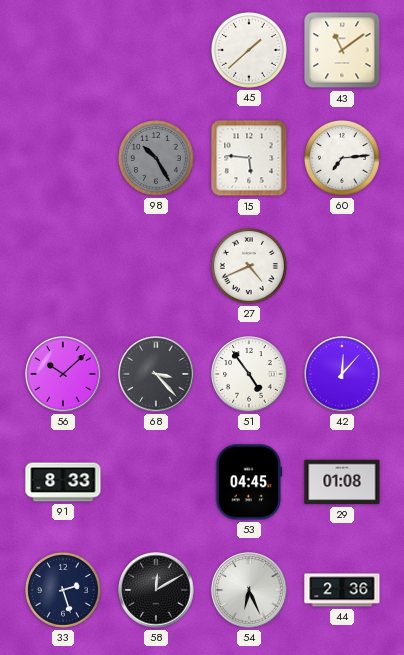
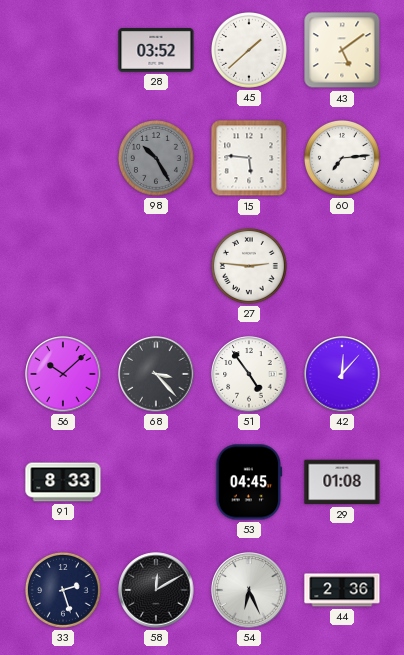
28: none -> 03:52
43: 11:09 -> 5:09
27: 4:41 -> 2:46
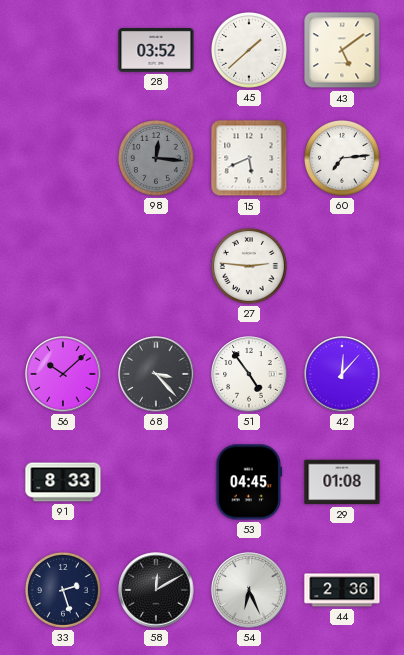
98: 10:25 -> 12:16
15: 5:46 -> 5:41
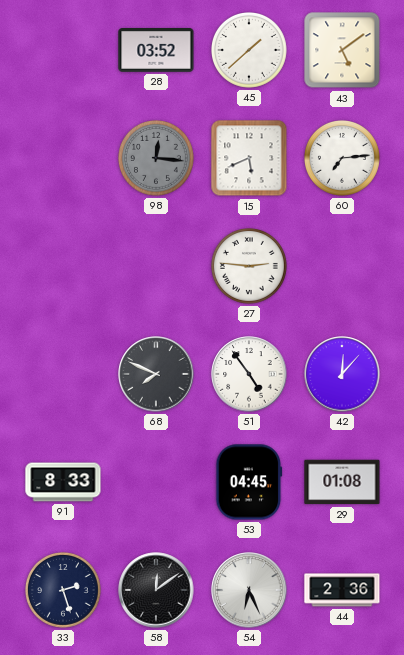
56: 10:08 -> none
68: 3:23 -> 7:49
58: 12:10 -> 12:09
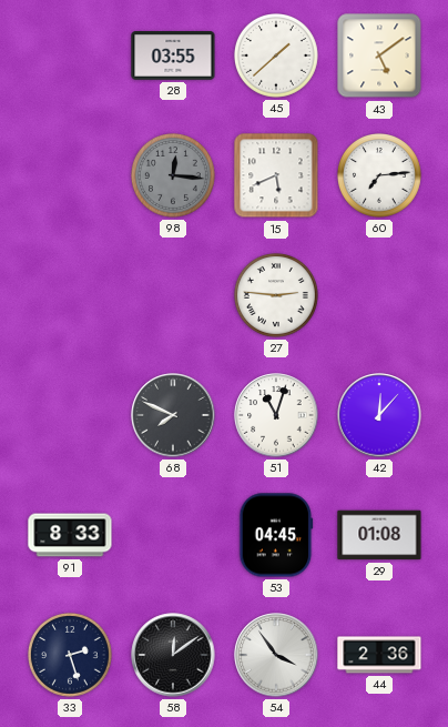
28: 03:52 -> 03:55
51: 4:54 -> 11:03
54: 6:26 -> 3:54
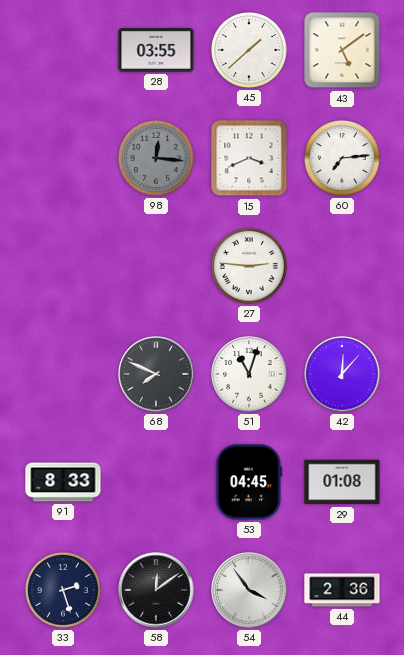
15: 5:41 -> 3:41
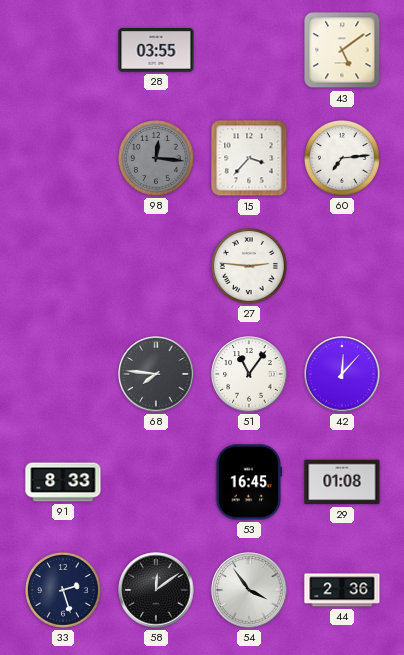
45: 1:38 -> none
15: 3:41 -> 3:37
68: 7:49 -> 7:46
51: 11:03 -> 11:06
53: 04:45 -> 16:45
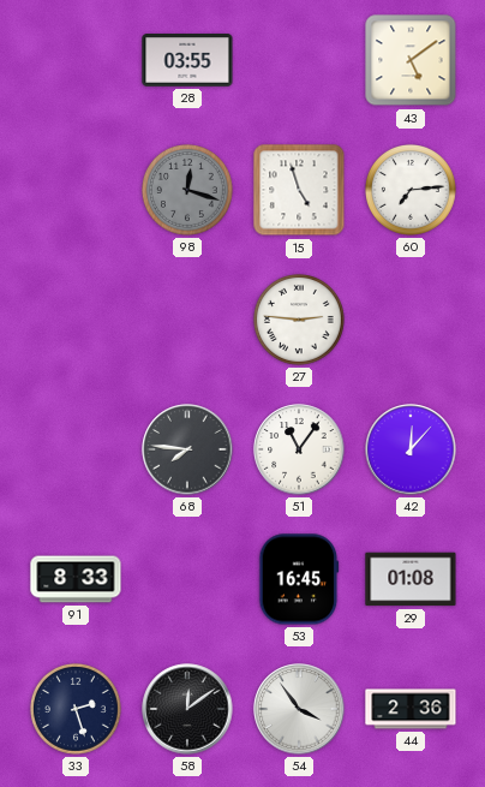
98: 12:16 -> 12:18
15: 3:37 -> 4:57
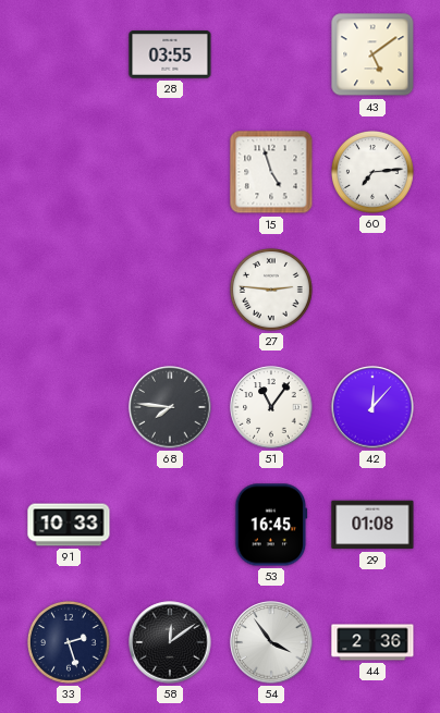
98: 12:18 -> none
91: 8:33 -> 10:33
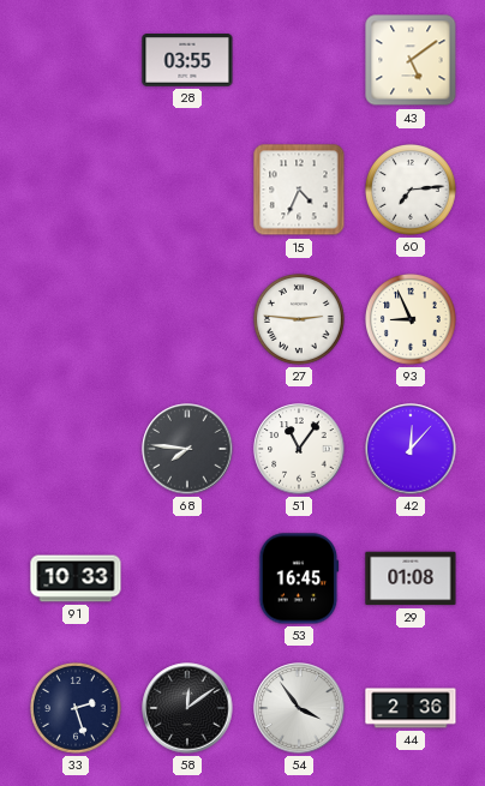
15: 4:57 -> 4:34
93: none -> 8:56
